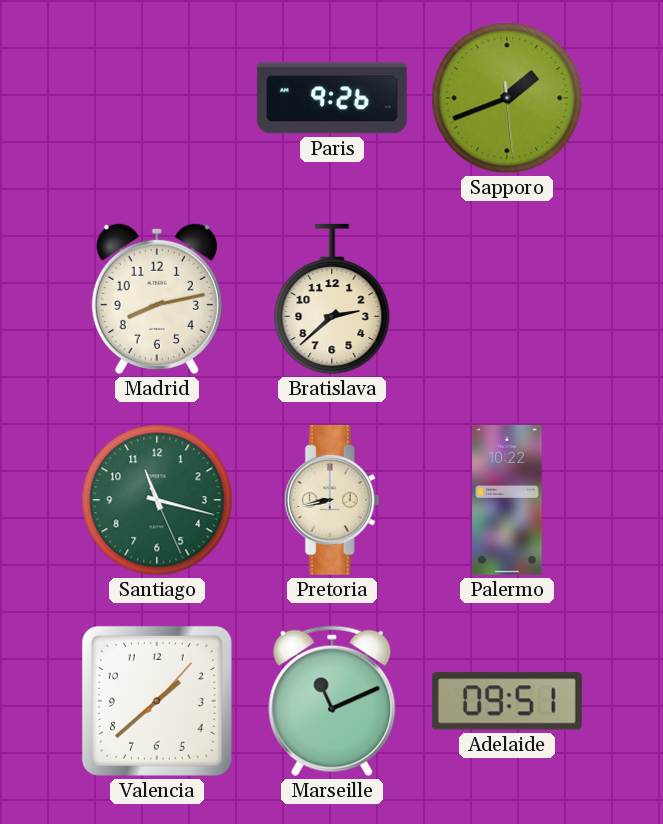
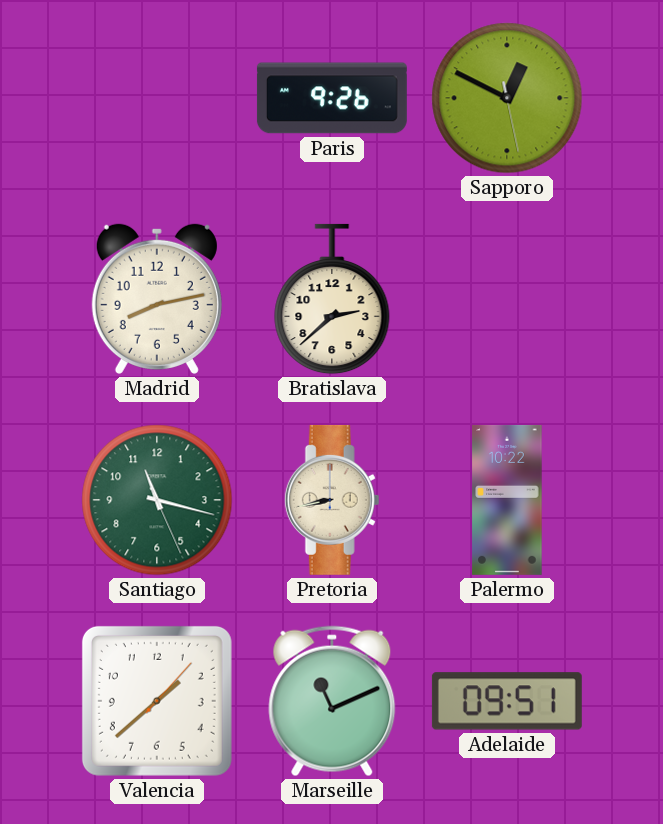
Sapporo: 1:41 -> 12:49
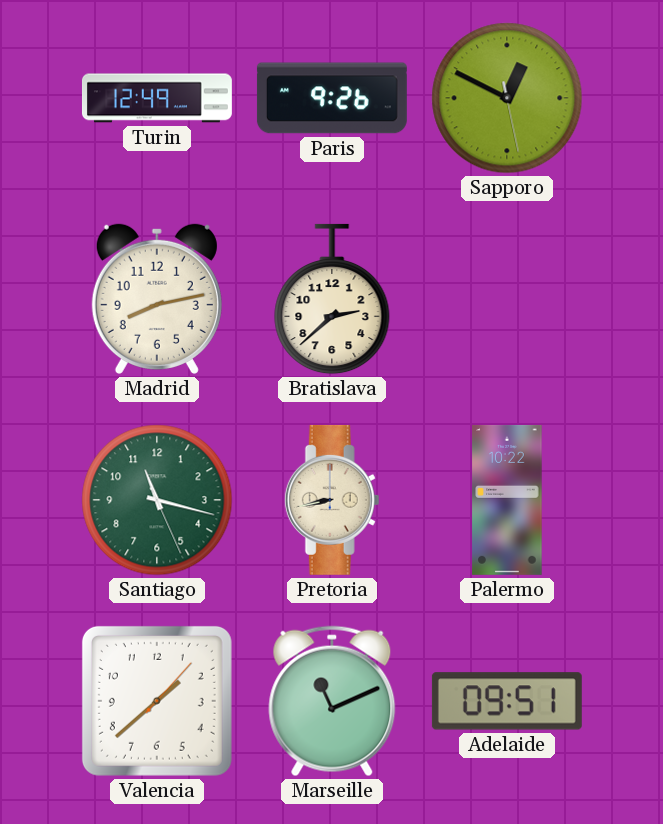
Turin: none -> 12:49
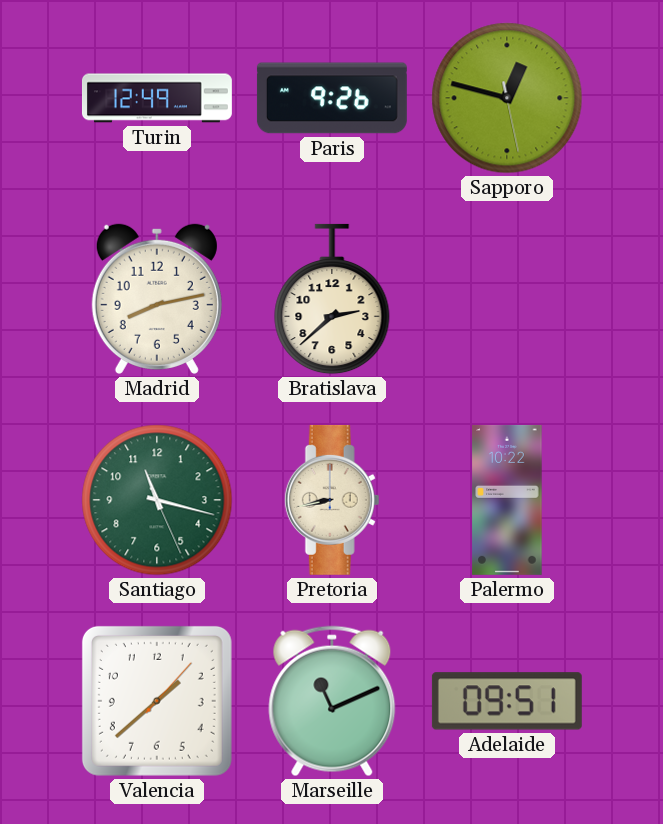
Sapporo: 12:49 -> 12:47
